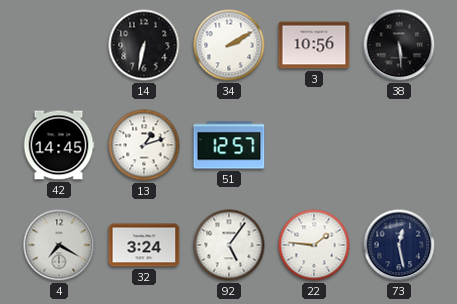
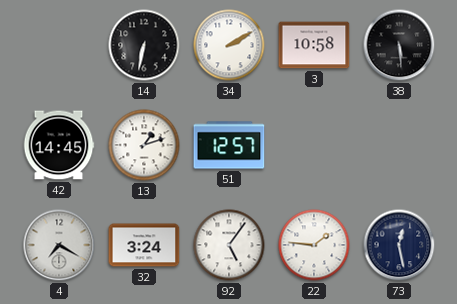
3: 10:56 -> 10:58
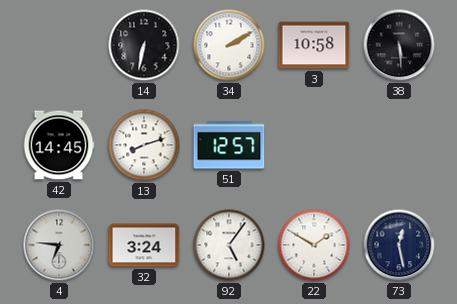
13: 1:12 -> 8:12
4: 7:20 -> 6:46
22: 1:46 -> 1:50
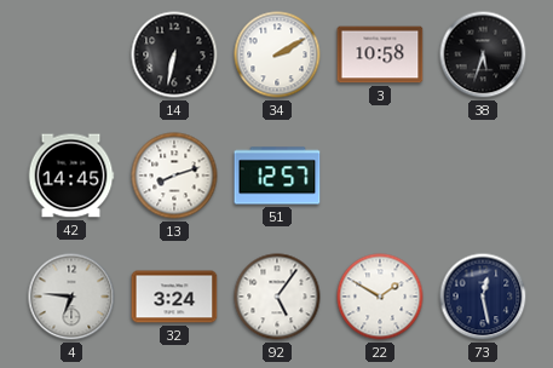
38: 5:29 -> 5:33
